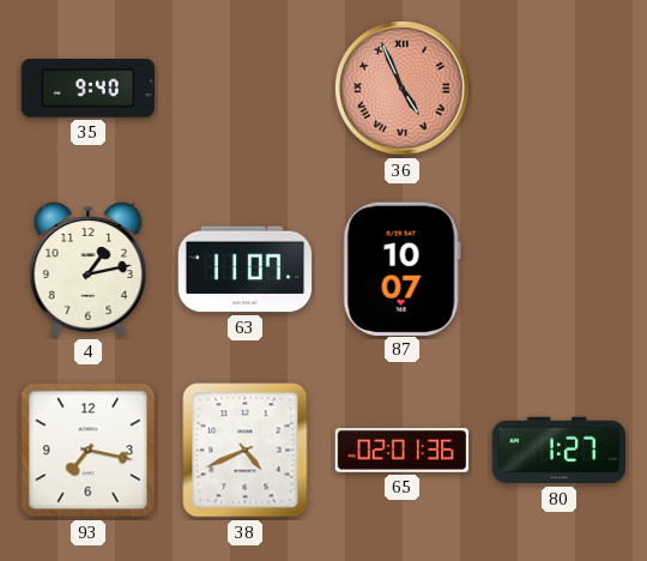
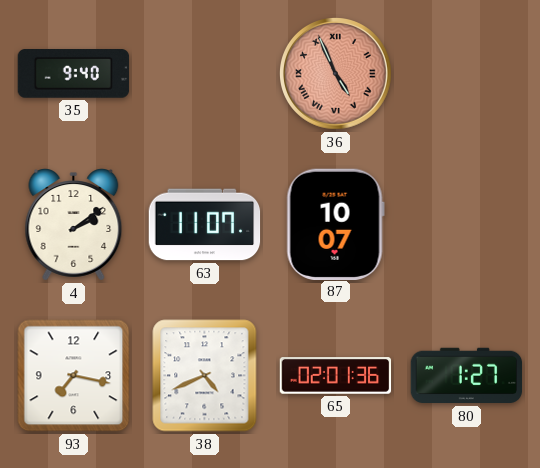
4: 1:13 -> 2:09
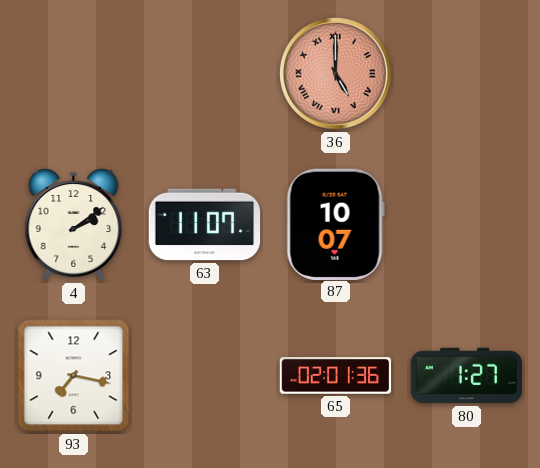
35: 9:40 -> none
36: 4:56 -> 5:00
38: 4:41 -> none
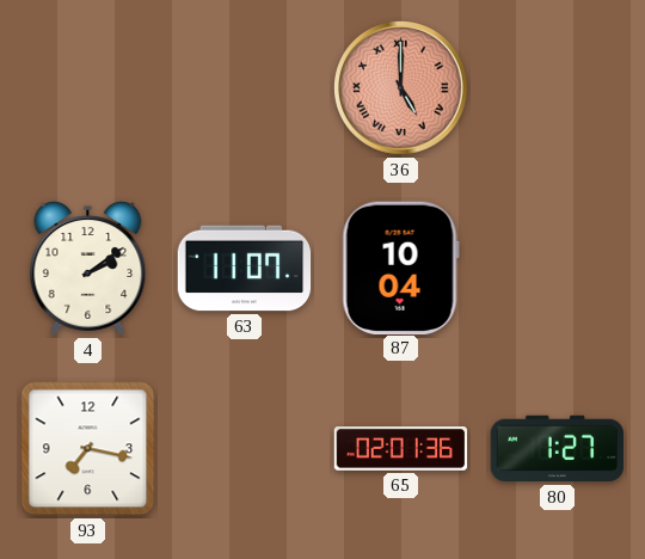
87: 10:07 -> 10:04
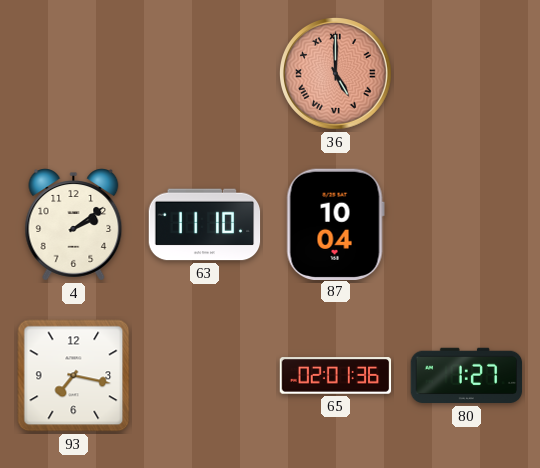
63: 11:07 -> 11:10
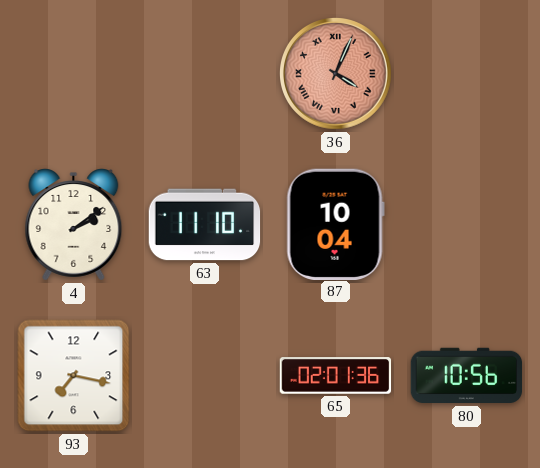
36: 5:00 -> 4:04
80: 1:27 -> 10:56
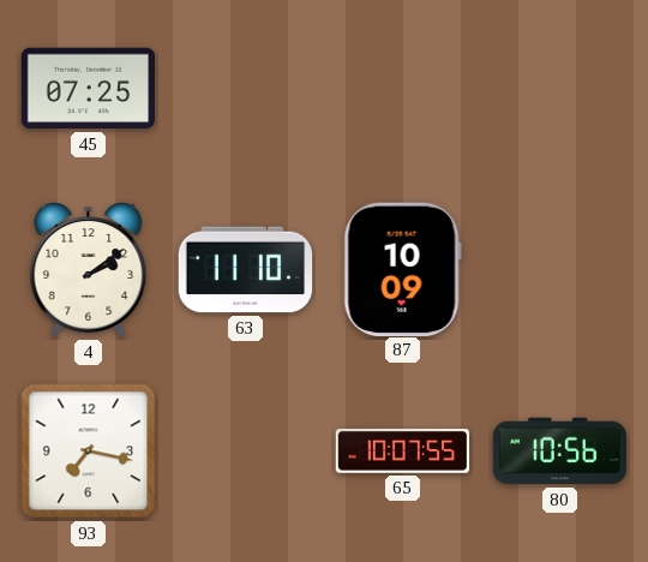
45: none -> 07:25
36: 4:04 -> none
87: 10:04 -> 10:09
65: 02:01 -> 10:07
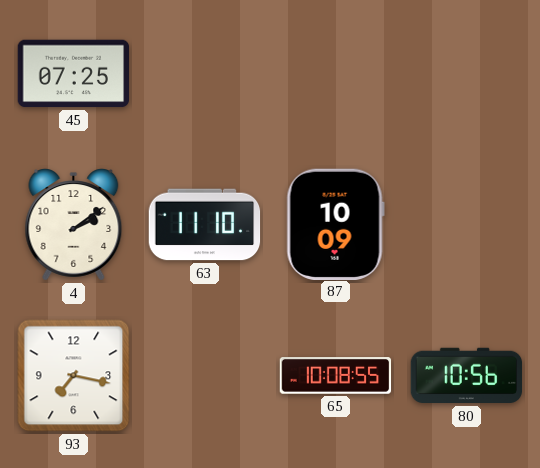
65: 10:07 -> 10:08
